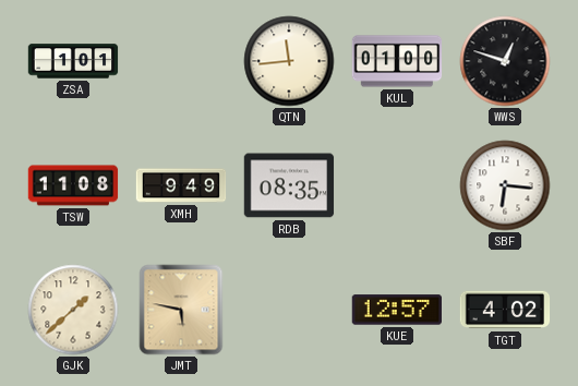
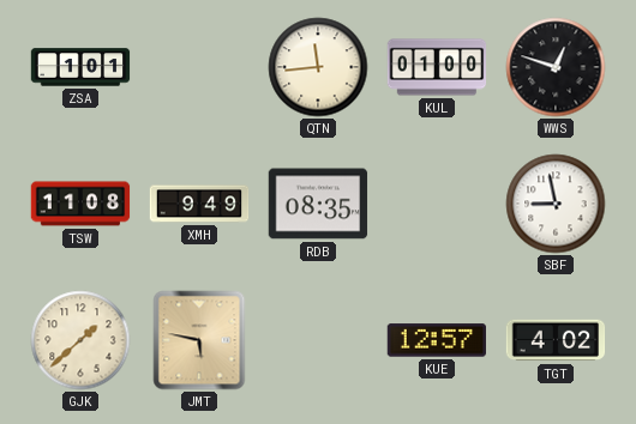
SBF: 6:16 -> 8:58
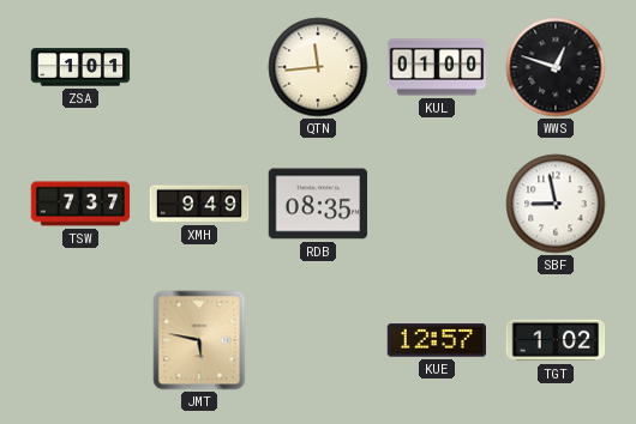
TSW: 11:08 -> 7:37
GJK: 1:38 -> none
TGT: 4:02 -> 1:02
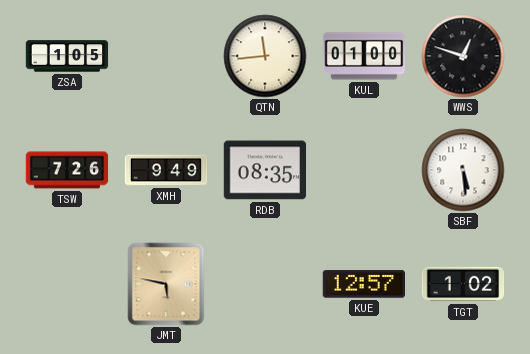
ZSA: 1:01 -> 1:05
TSW: 7:37 -> 7:26
SBF: 8:58 -> 5:29
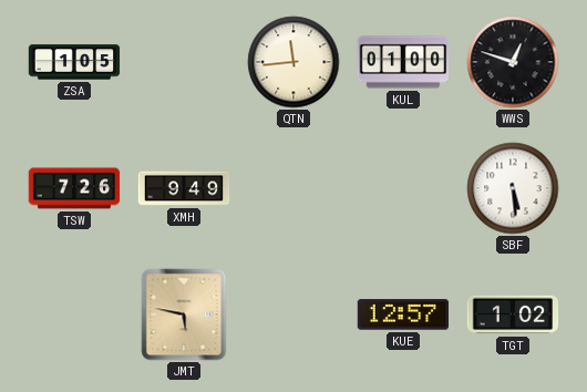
RDB: 08:35 -> none
